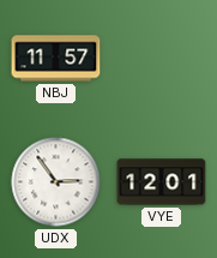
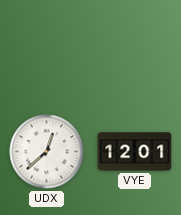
NBJ: 11:57 -> none
UDX: 2:54 -> 12:38
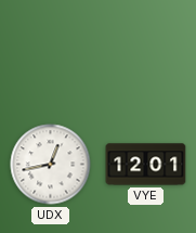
UDX: 12:38 -> 12:43
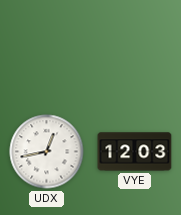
VYE: 12:01 -> 12:03
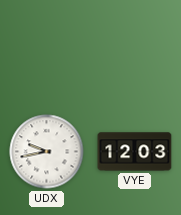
UDX: 12:43 -> 9:43
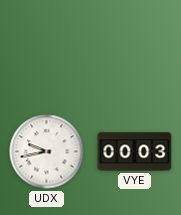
VYE: 12:03 -> 00:03
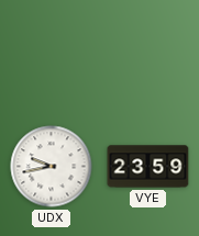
VYE: 00:03 -> 23:59
